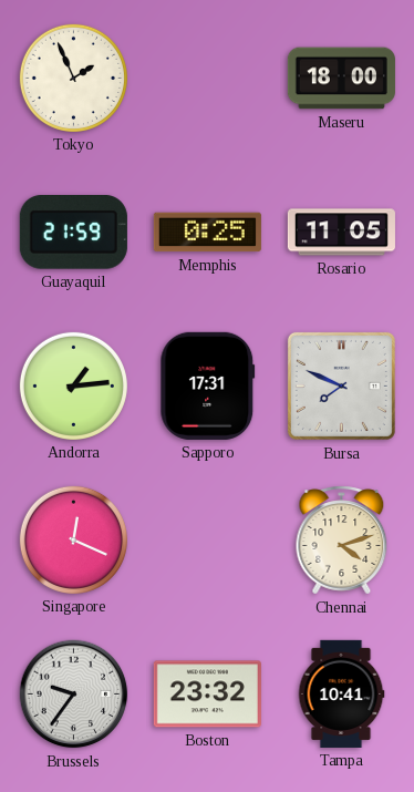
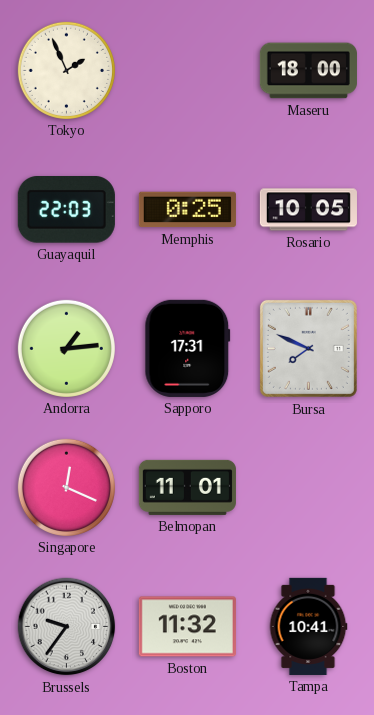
Guayaquil: 21:59 -> 22:03
Rosario: 11:05 -> 10:05
Belmopan: none -> 11:01
Chennai: 4:12 -> none
Boston: 23:32 -> 11:32
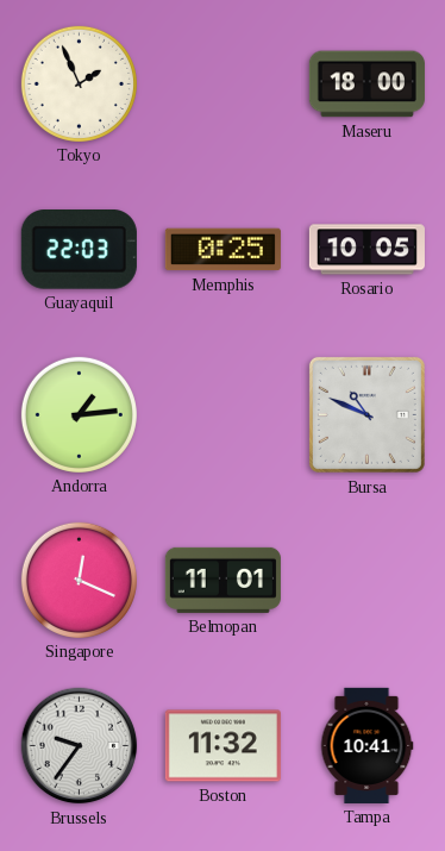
Sapporo: 17:31 -> none
Bursa: 7:49 -> 10:49
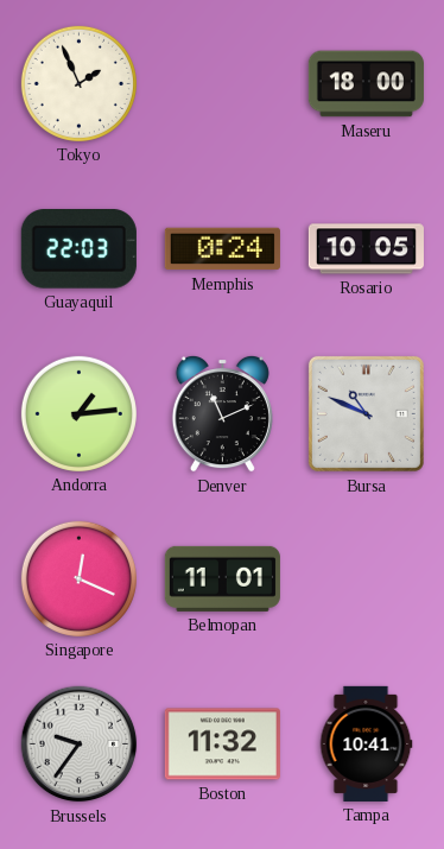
Memphis: 0:25 -> 0:24
Denver: none -> 11:11
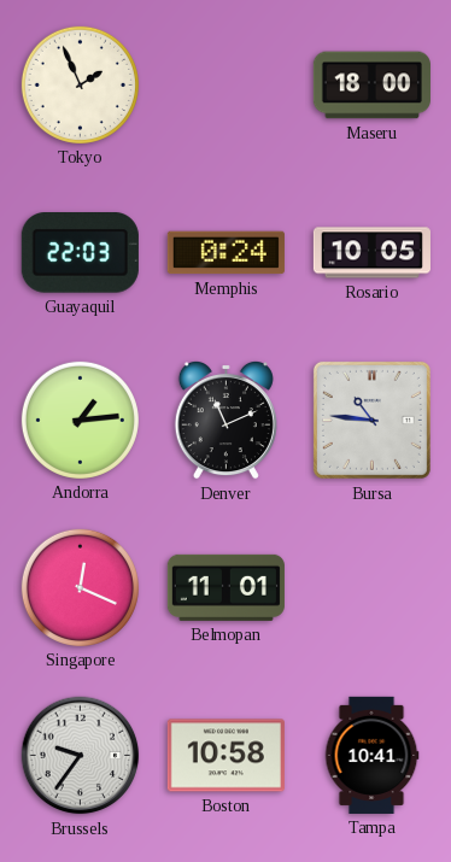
Bursa: 10:49 -> 10:46
Boston: 11:32 -> 10:58
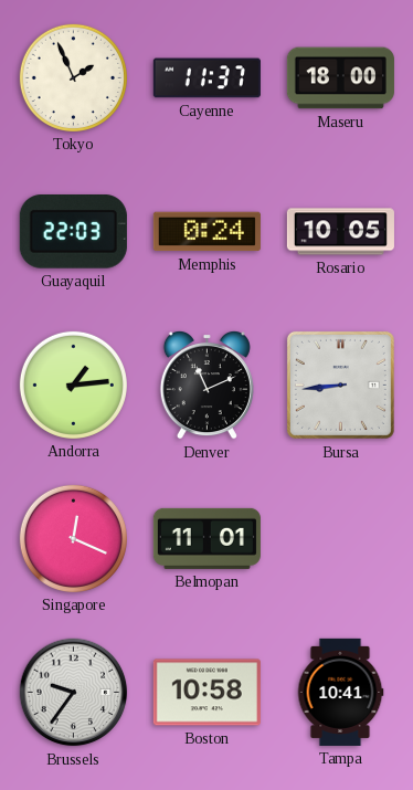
Cayenne: none -> 11:37
Bursa: 10:46 -> 8:44
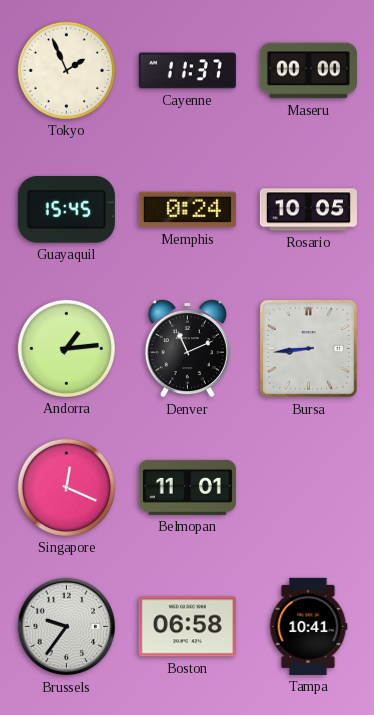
Maseru: 18:00 -> 00:00
Guayaquil: 22:03 -> 15:45
Boston: 10:58 -> 06:58
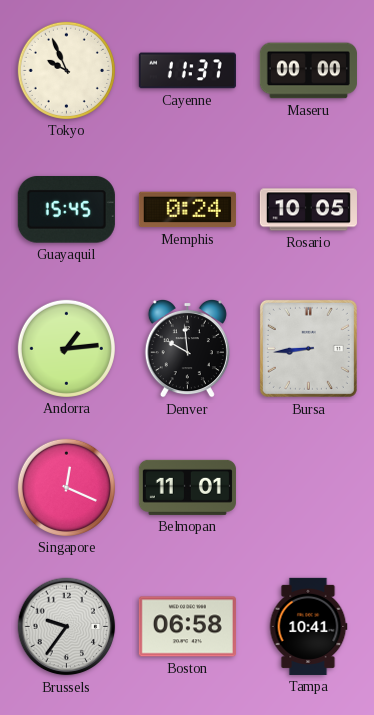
Tokyo: 1:56 -> 9:56
Denver: 11:11 -> 9:59
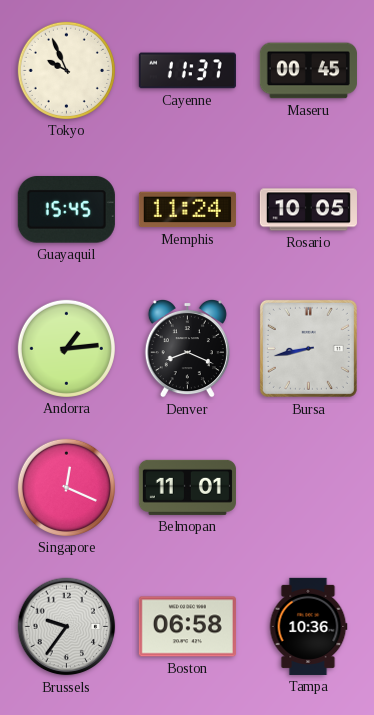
Maseru: 00:00 -> 00:45
Memphis: 0:24 -> 11:24
Denver: 9:59 -> 8:19
Bursa: 8:44 -> 8:43
Tampa: 10:41 -> 10:36
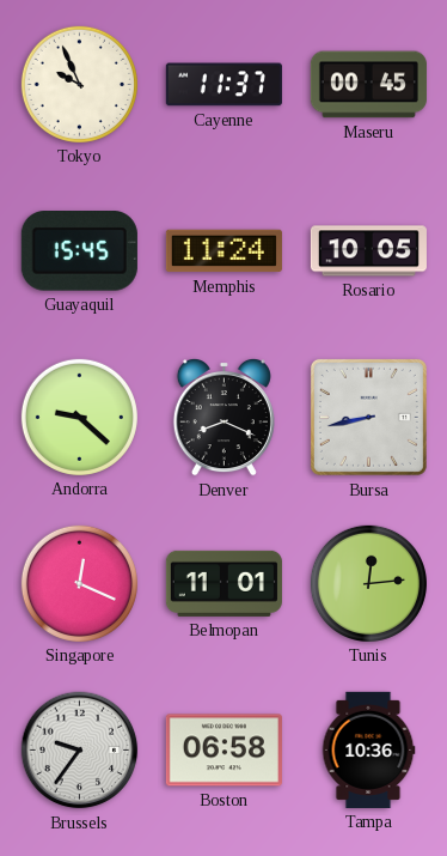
Andorra: 1:14 -> 9:22
Tunis: none -> 12:14
